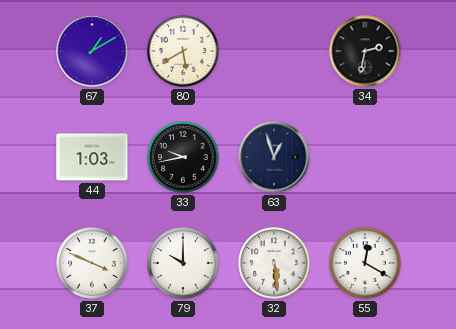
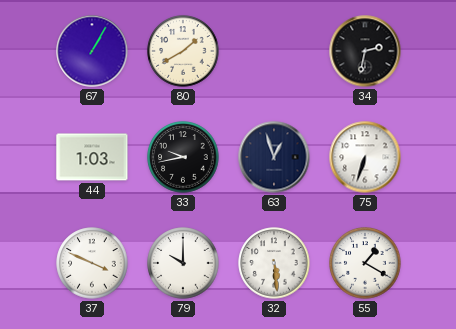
67: 1:10 -> 1:05
80: 5:40 -> 1:40
75: none -> 6:33
55: 12:20 -> 1:20
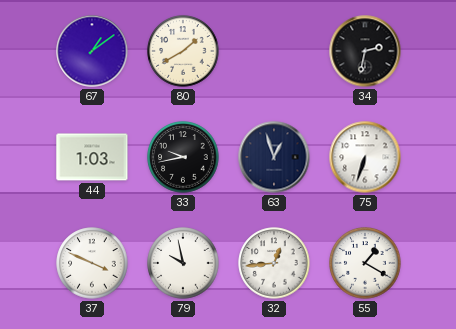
67: 1:05 -> 1:09
79: 10:00 -> 9:58
32: 5:29 -> 12:44
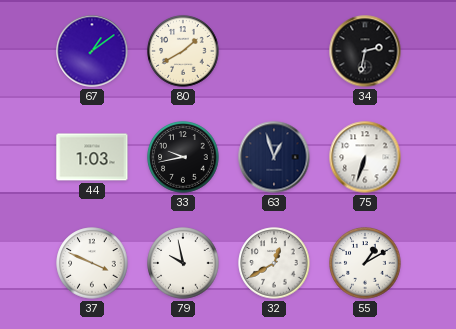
32: 12:44 -> 12:40
55: 1:20 -> 1:10
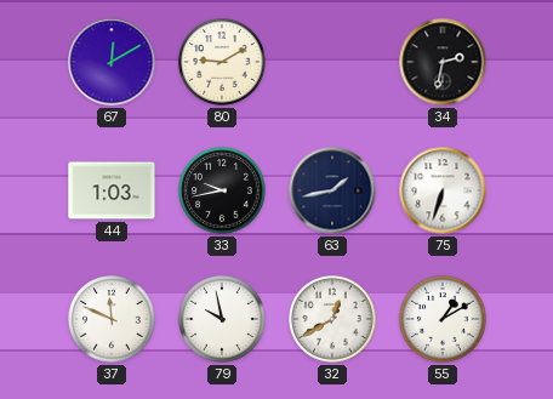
67: 1:09 -> 12:10
80: 1:40 -> 9:10
63: 12:57 -> 1:43
37: 3:49 -> 11:49
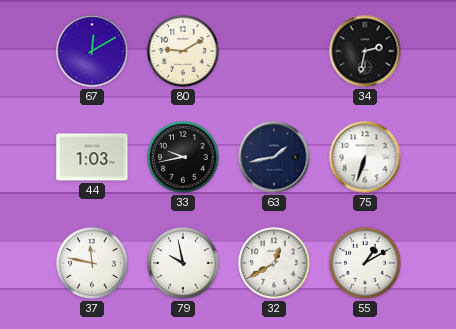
37: 11:49 -> 11:47
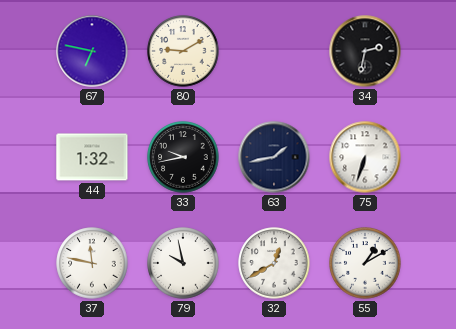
67: 12:10 -> 6:47
44: 1:03 -> 1:32
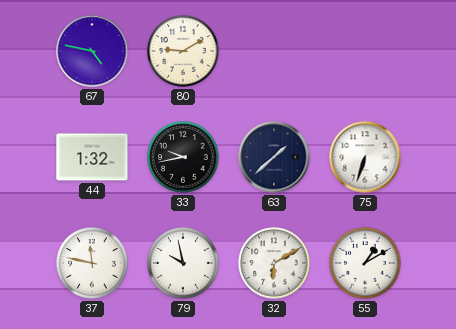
67: 6:47 -> 4:47
34: 2:32 -> none
63: 1:43 -> 1:38
32: 12:40 -> 6:10
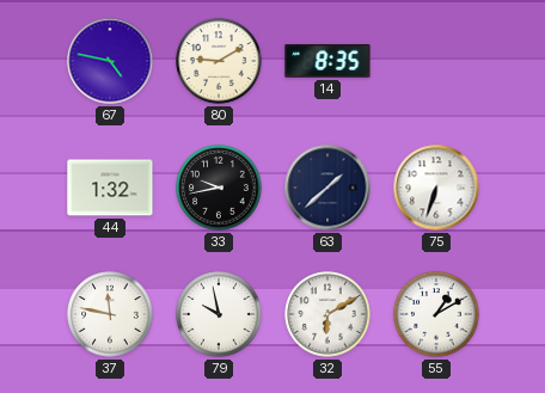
14: none -> 8:35
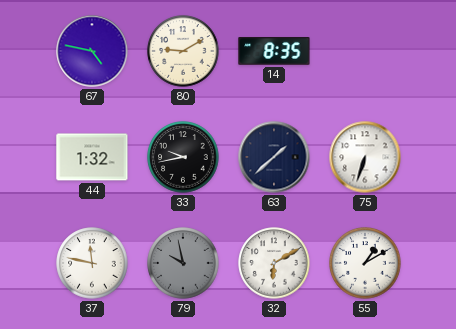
79 dial: white -> grey
